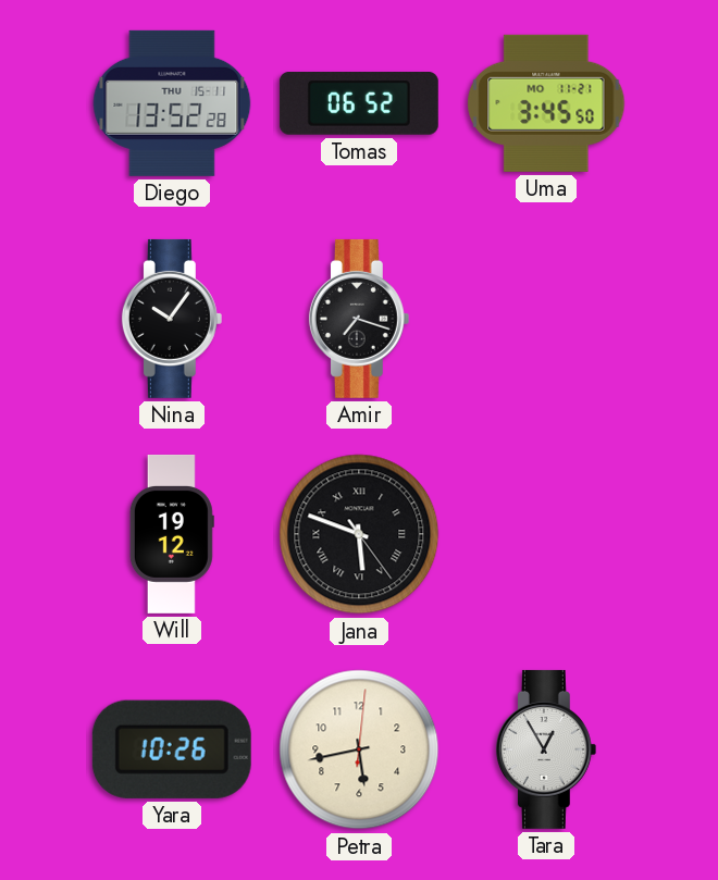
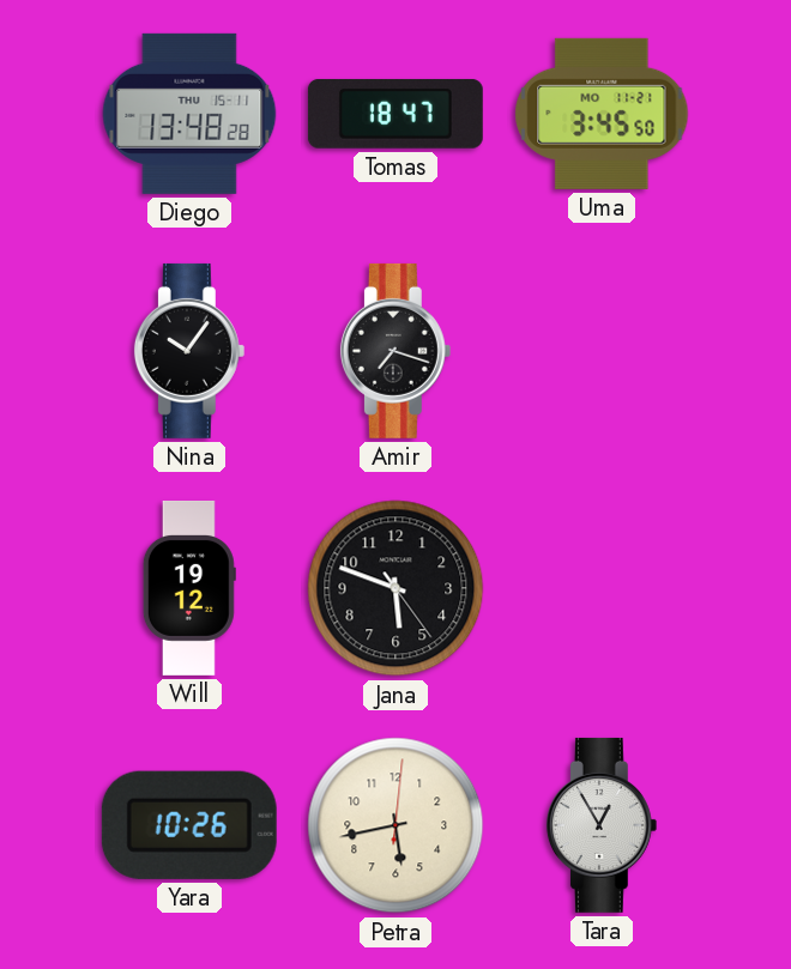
Diego: 13:52 -> 13:48
Tomas: 06:52 -> 18:47
Jana numerals: Roman -> Arabic
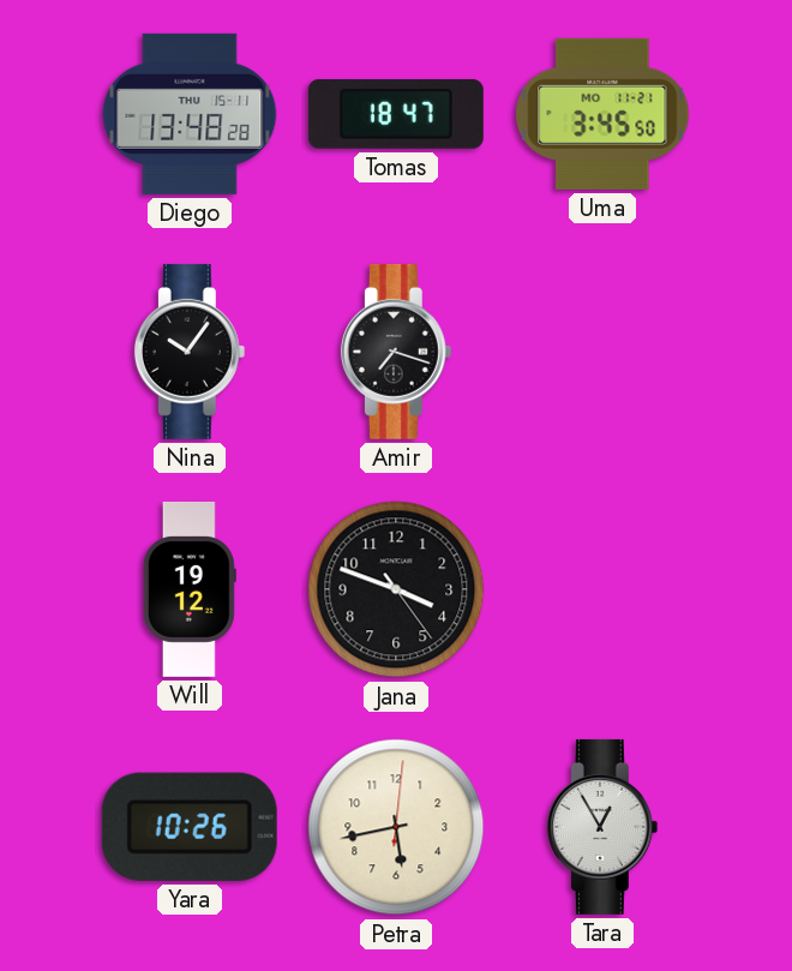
Jana: 5:48 -> 3:48
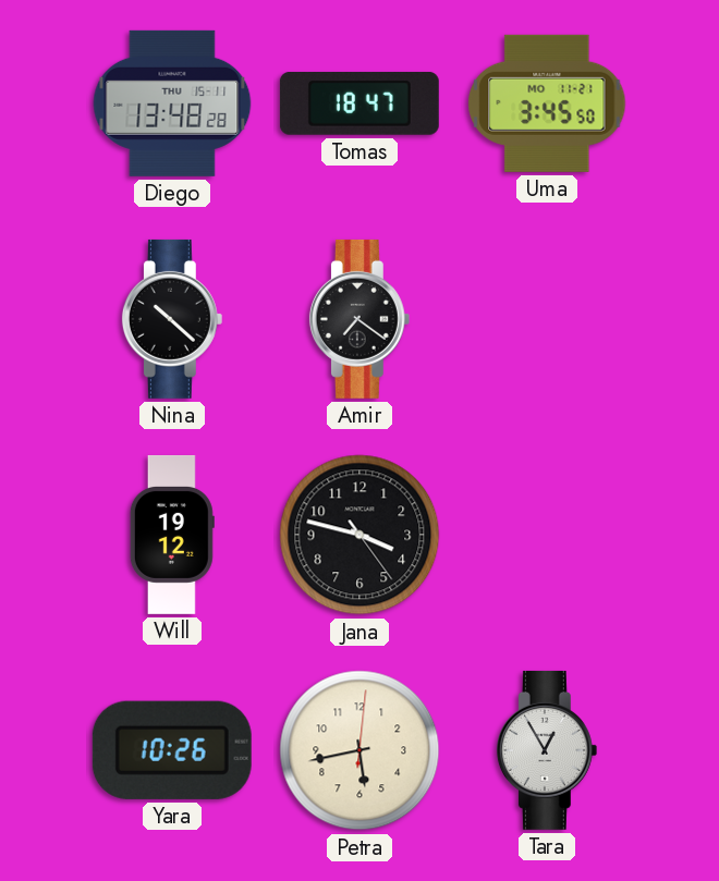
Nina: 10:06 -> 10:22
Amir: 7:18 -> 7:21
Jana: 3:48 -> 3:47
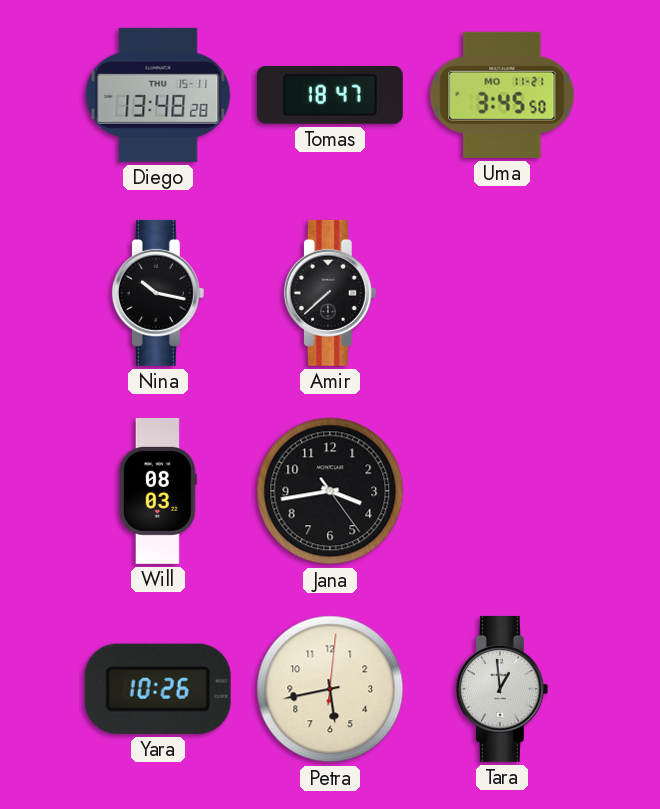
Nina: 10:22 -> 10:17
Amir: 7:21 -> 7:38
Will: 19:12 -> 08:03
Jana: 3:47 -> 3:43
Tara: 12:55 -> 12:59
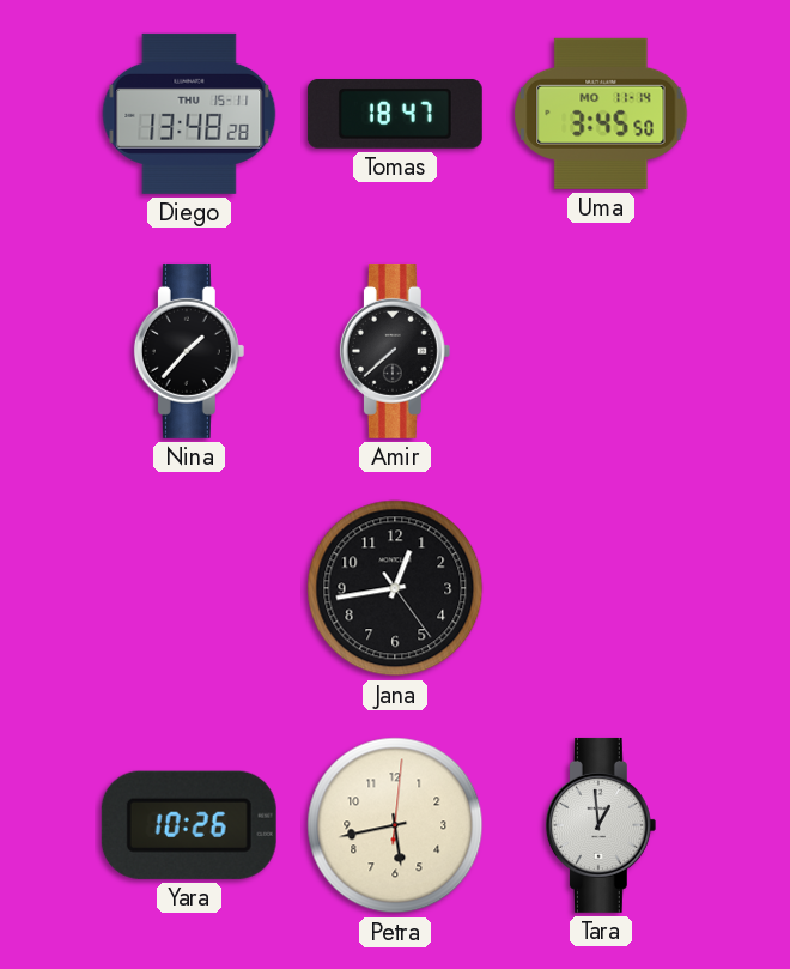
Uma date: MO 11-21 -> MO 11-14
Nina: 10:17 -> 1:37
Will: 08:03 -> none
Jana: 3:43 -> 12:43
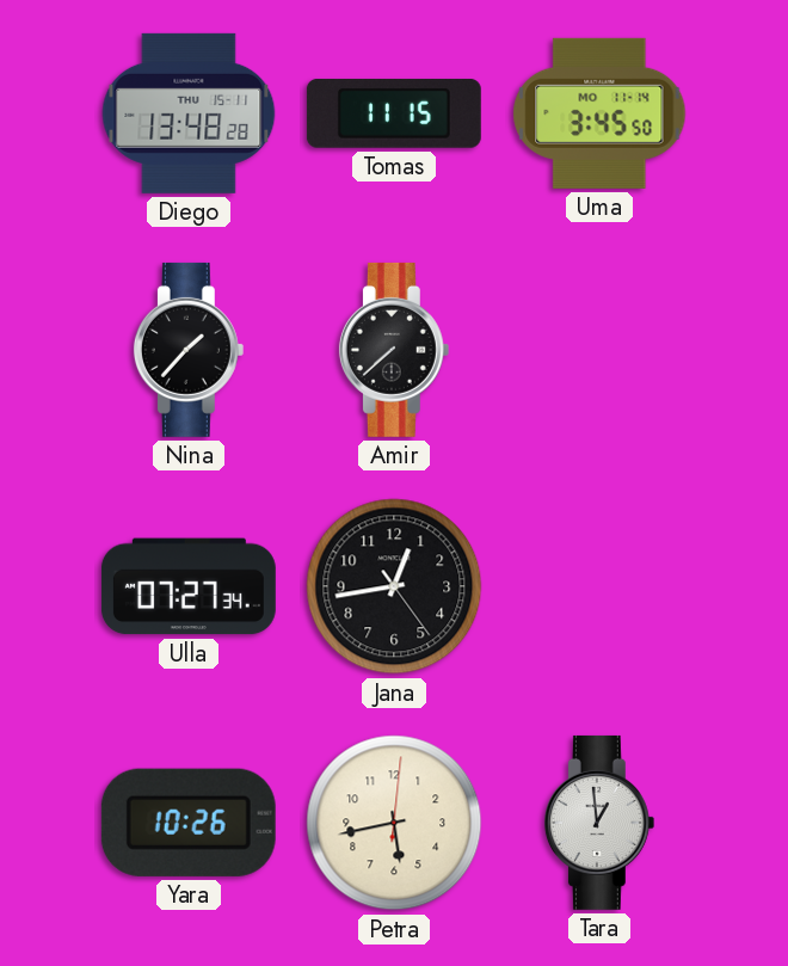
Tomas: 18:47 -> 11:15
Ulla: none -> 07:27
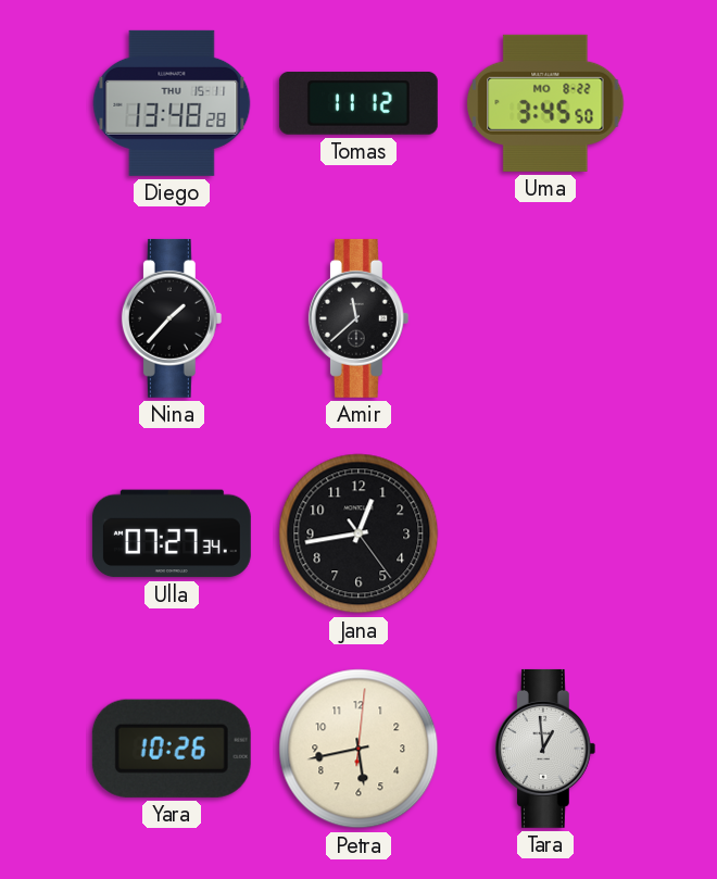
Tomas: 11:15 -> 11:12
Uma date: MO 11-14 -> MO 8-22
Amir: 7:38 -> 11:38
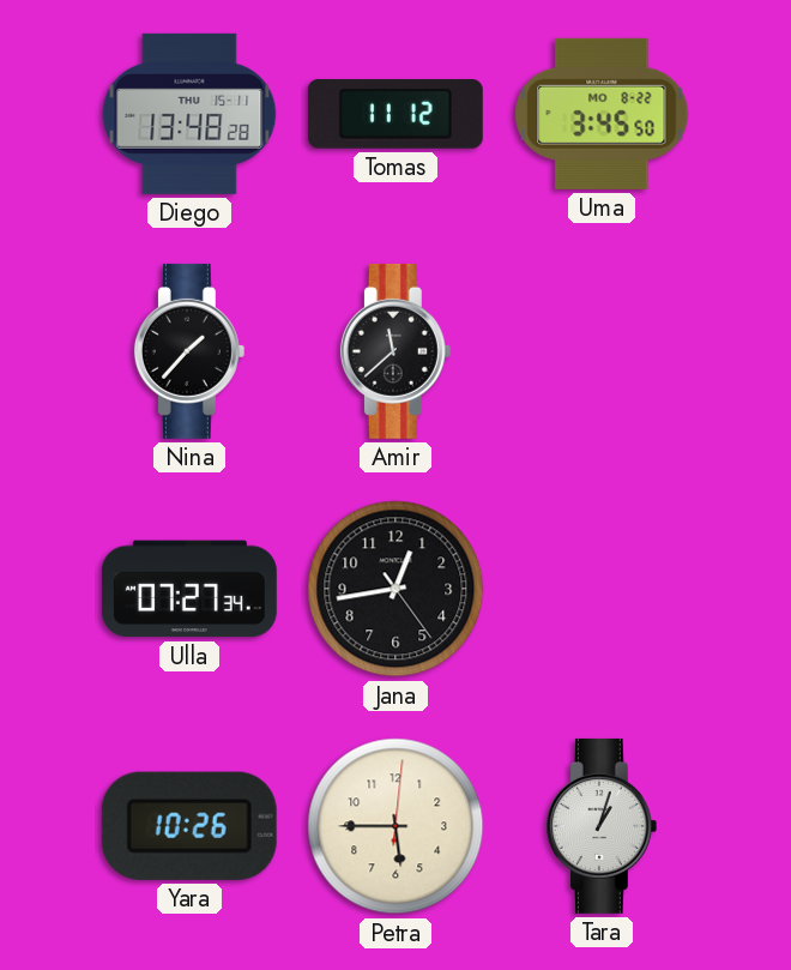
Petra: 5:43 -> 5:45
Tara: 12:59 -> 1:03
